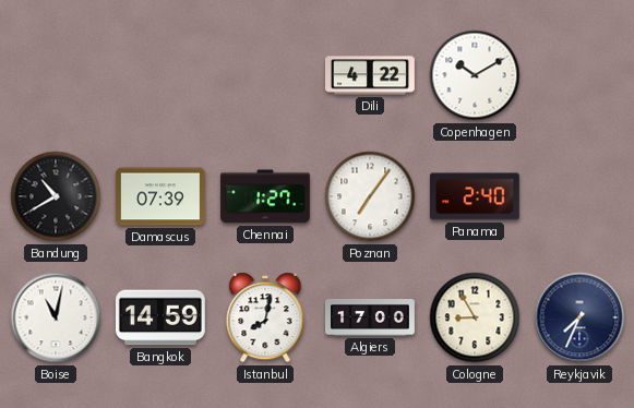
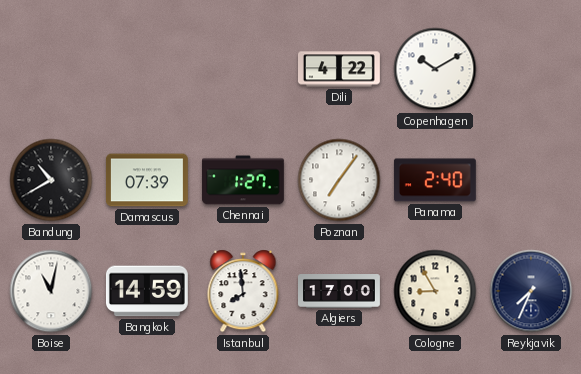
Istanbul: 8:02 -> 7:59
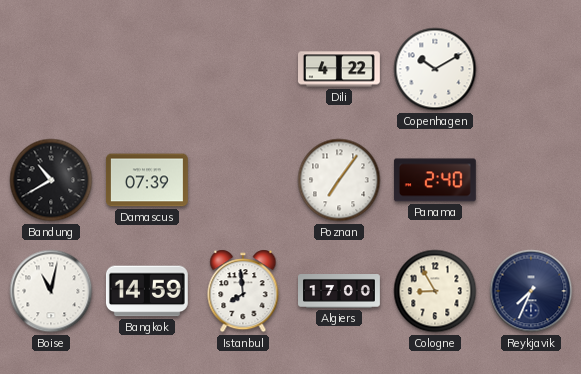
Chennai: 1:27 -> none
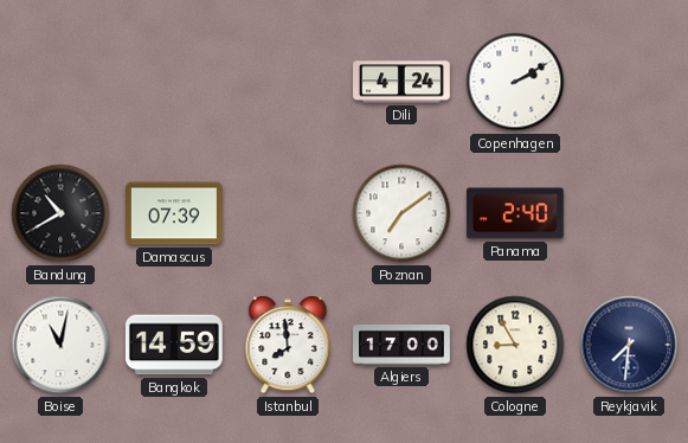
Dili: 4:22 -> 4:24
Copenhagen: 10:10 -> 2:10
Poznan: 7:06 -> 7:09
Reykjavik: 7:34 -> 7:31
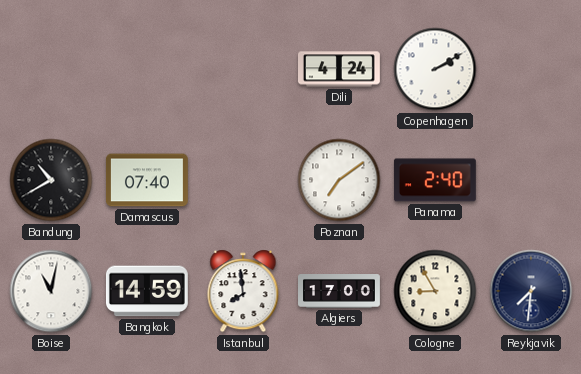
Damascus: 07:39 -> 07:40
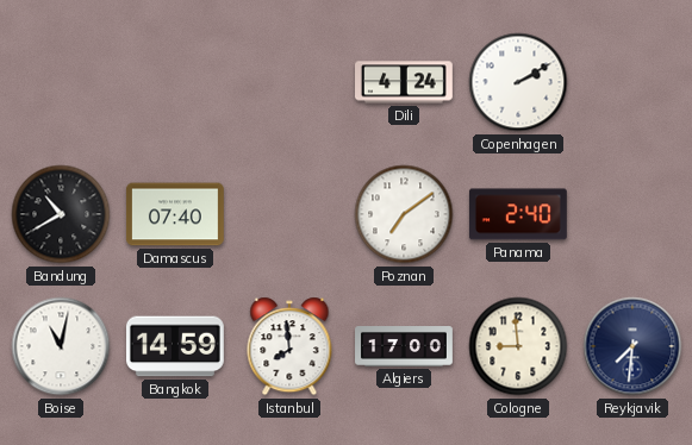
Cologne: 8:55 -> 8:59
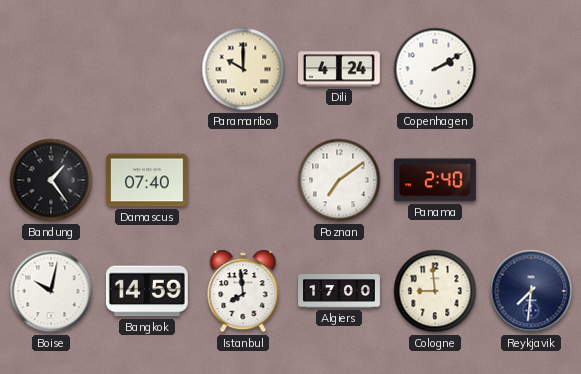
Paramaribo: none -> 10:00
Bandung: 10:40 -> 1:24
Boise: 11:02 -> 10:02
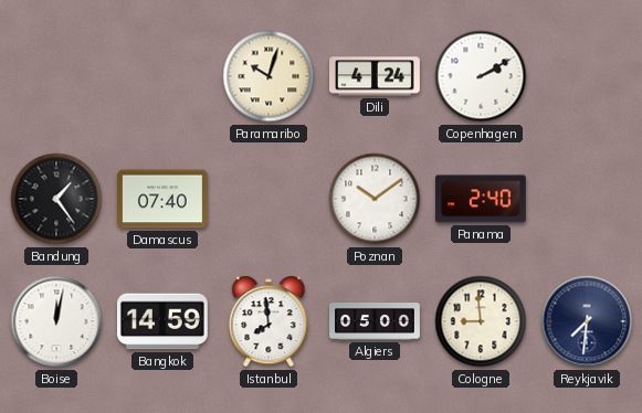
Paramaribo: 10:00 -> 10:03
Poznan: 7:09 -> 10:09
Boise: 10:02 -> 12:02
Algiers: 17:00 -> 05:00
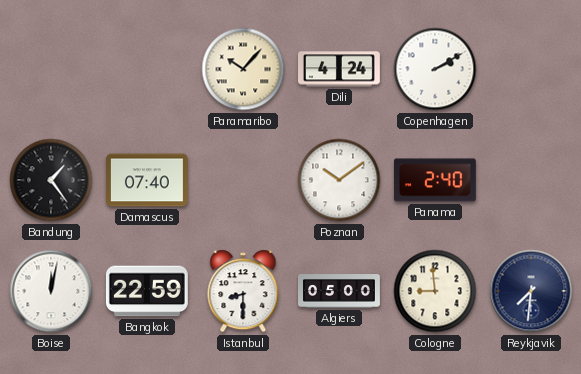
Paramaribo: 10:03 -> 10:07
Bangkok: 14:59 -> 22:59
Istanbul: 7:59 -> 8:30
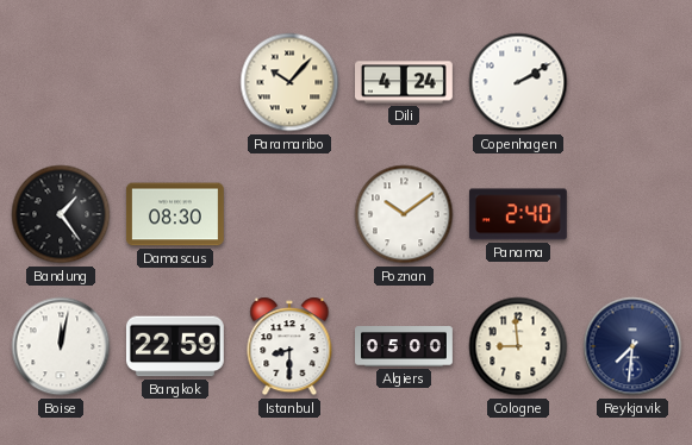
Damascus: 07:40 -> 08:30
